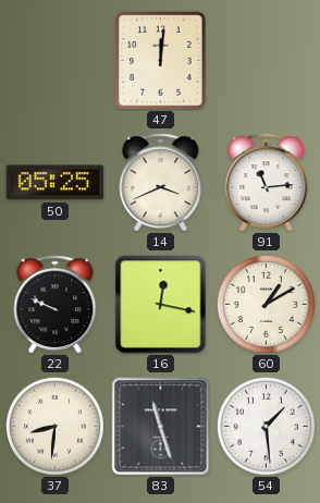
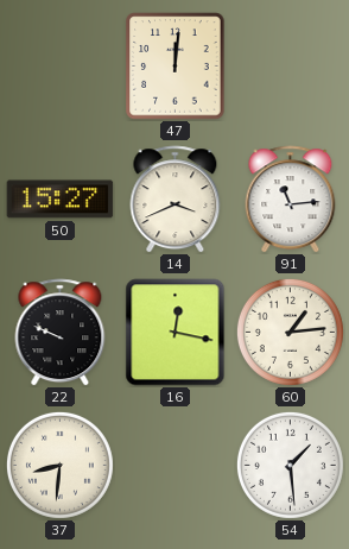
50: 05:25 -> 15:27
60: 1:10 -> 1:14
83: 11:27 -> none
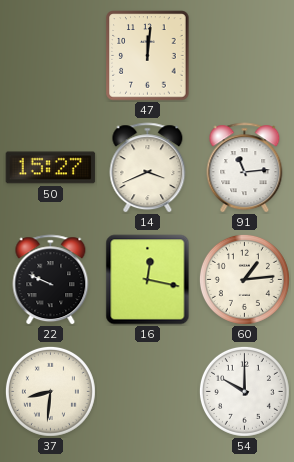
54: 1:29 -> 10:00
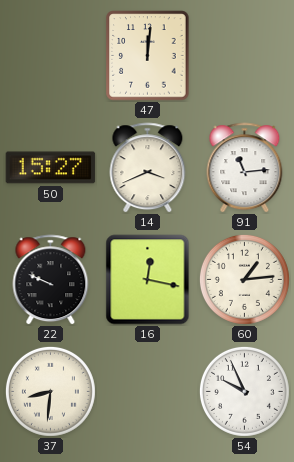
54: 10:00 -> 9:56
